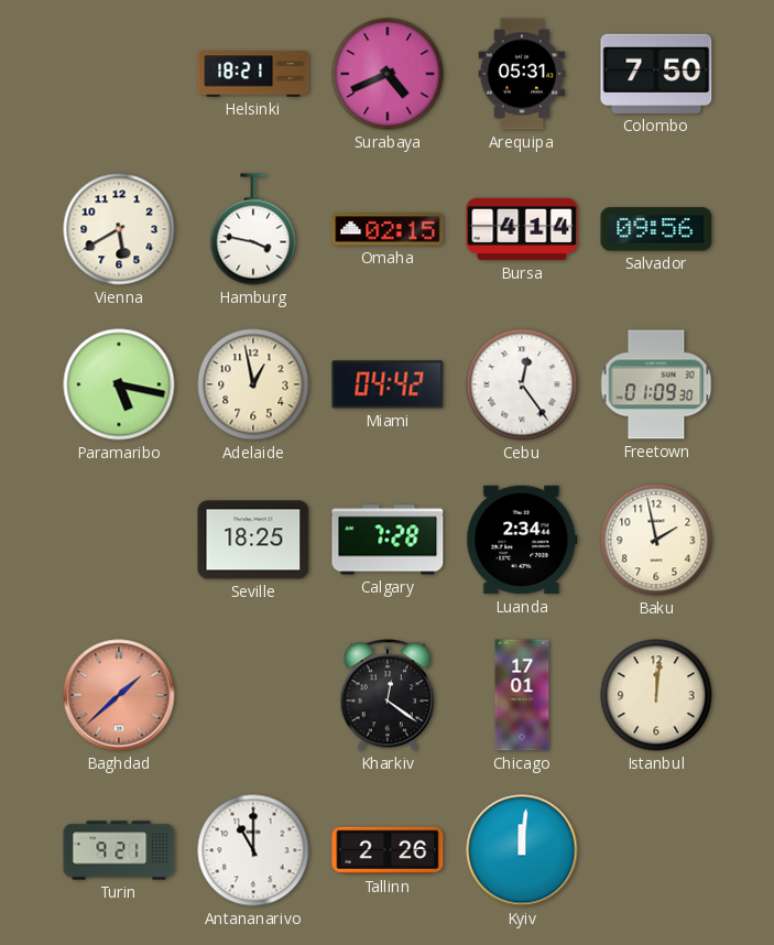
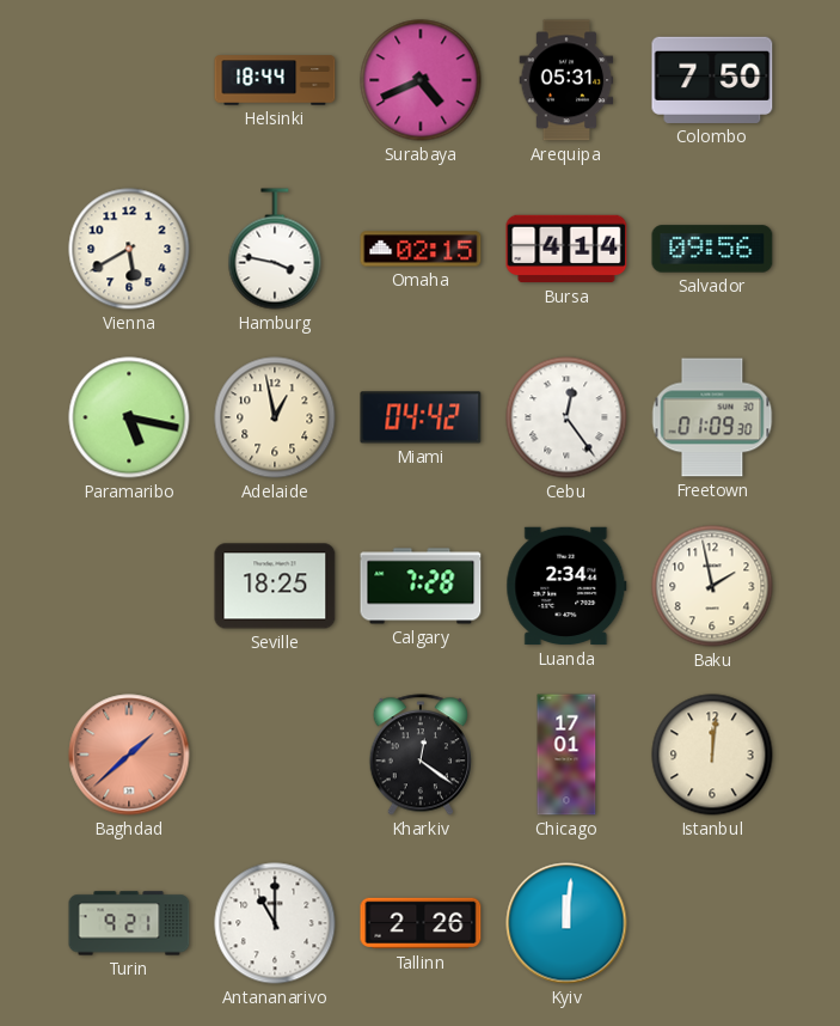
Helsinki: 18:21 -> 18:44
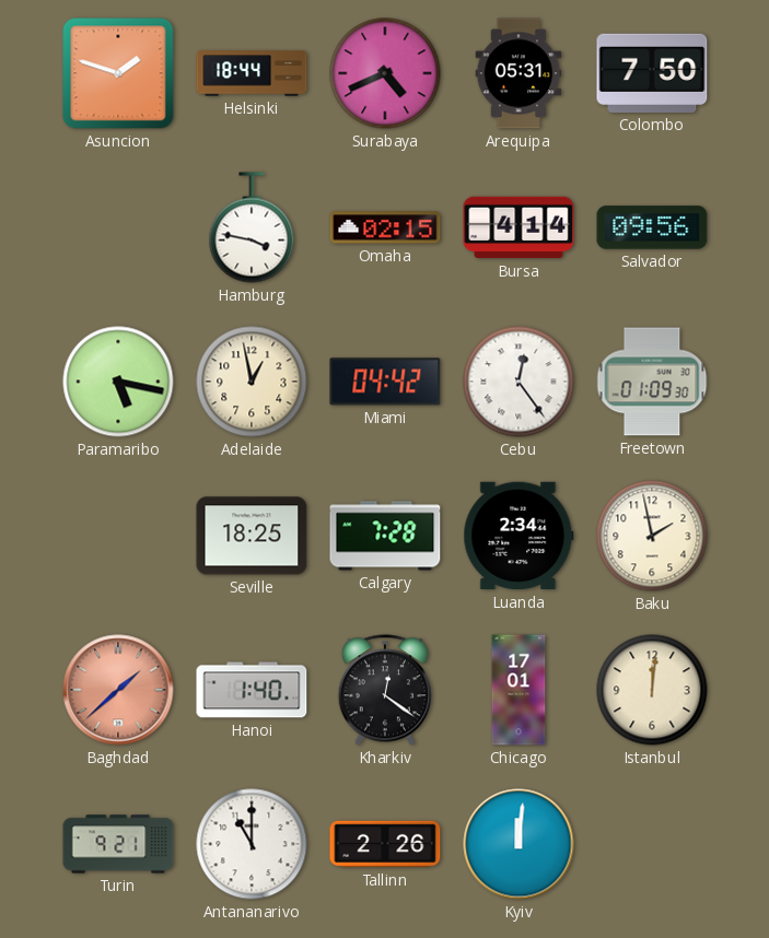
Asuncion: none -> 1:48
Vienna: 5:40 -> none
Hanoi: none -> 1:40
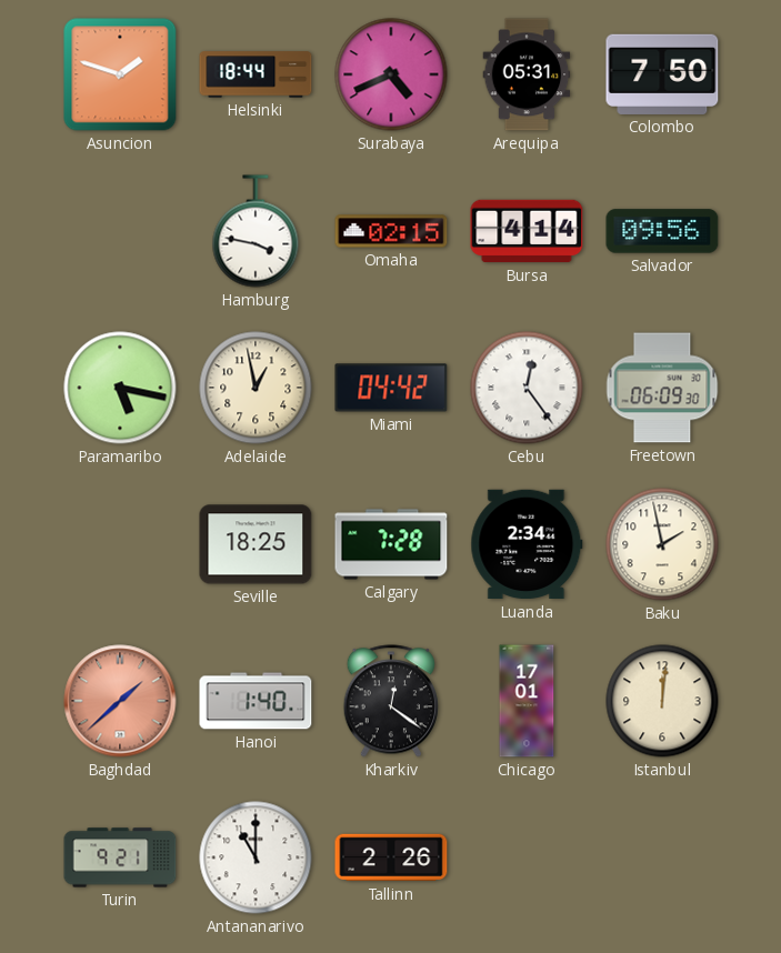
Freetown: 01:09 -> 06:09
Kyiv: 12:01 -> none
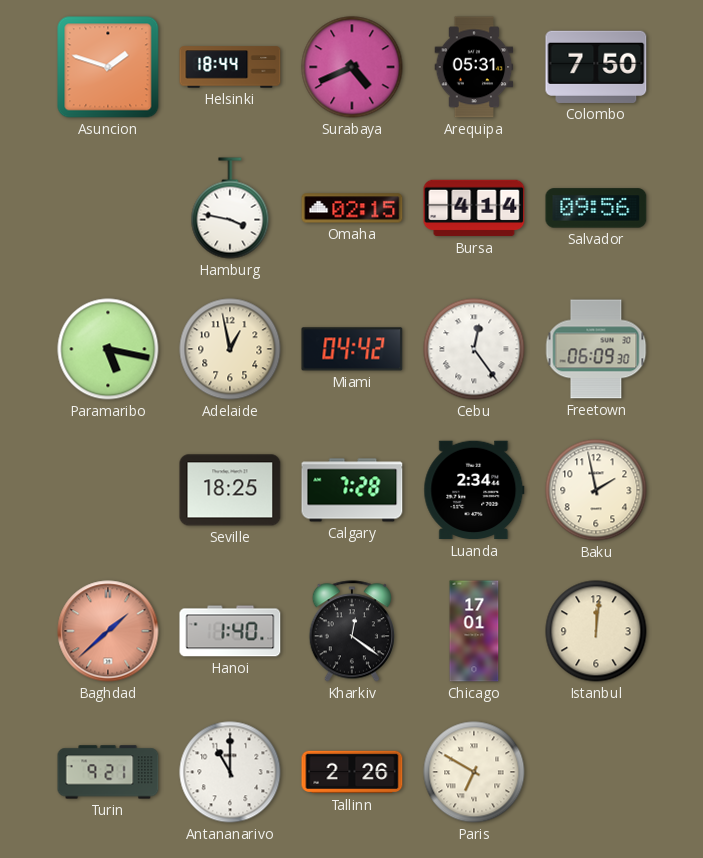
Paris: none -> 6:50
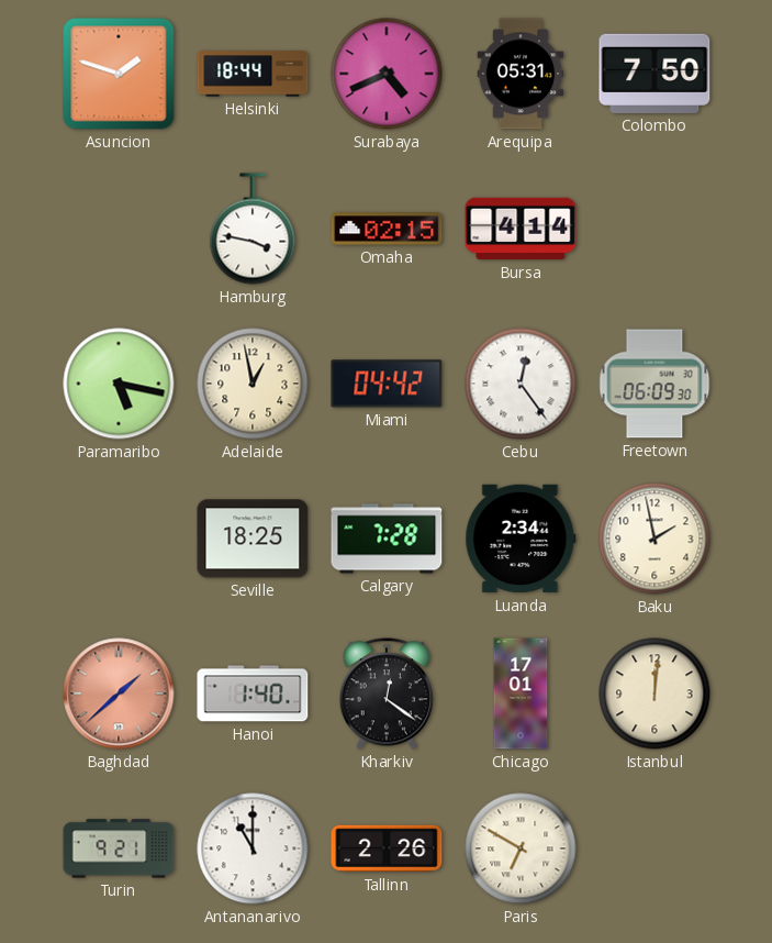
Salvador: 09:56 -> none
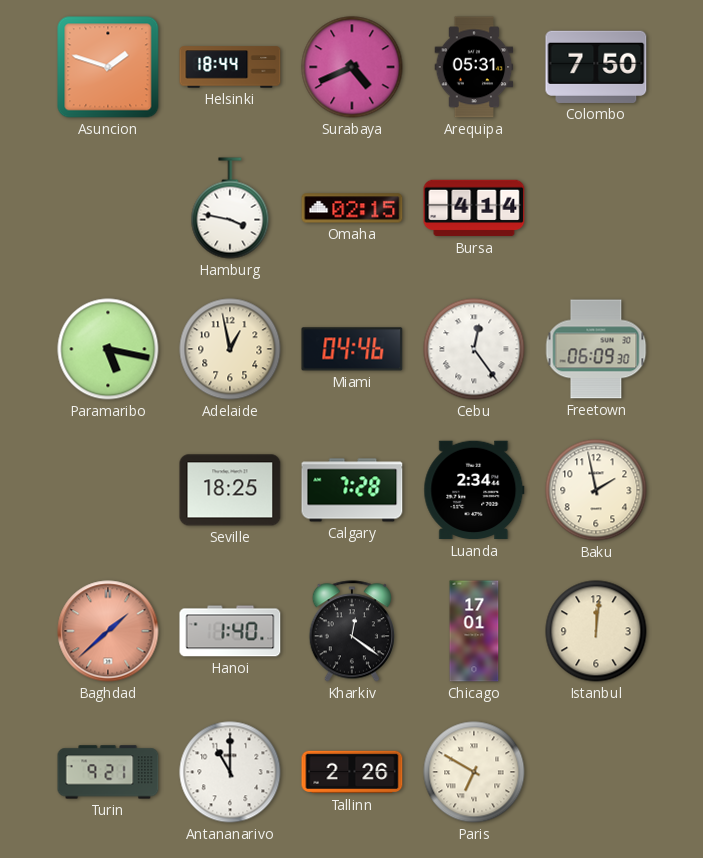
Miami: 04:42 -> 04:46
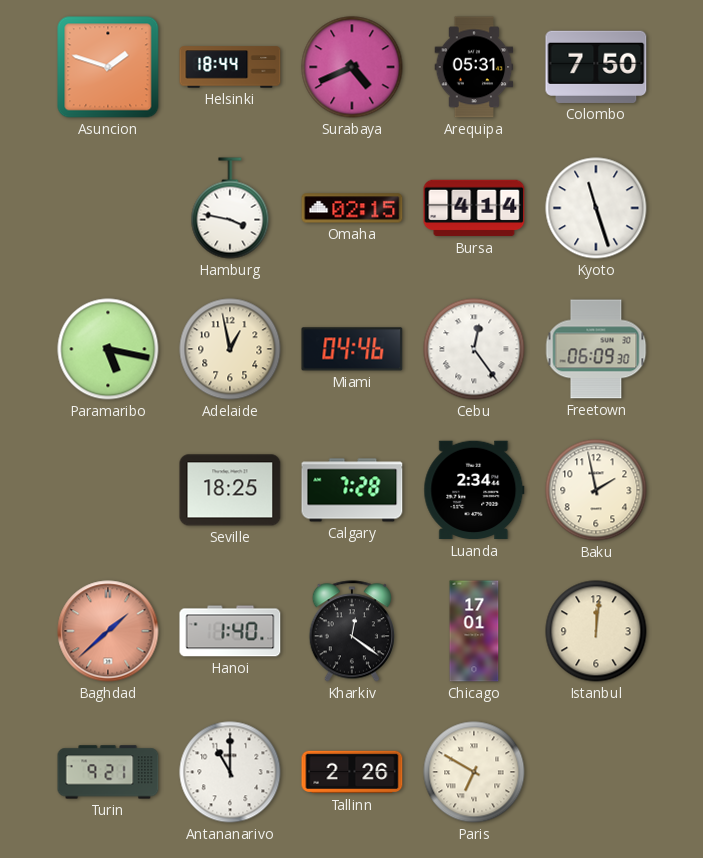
Kyoto: none -> 11:27
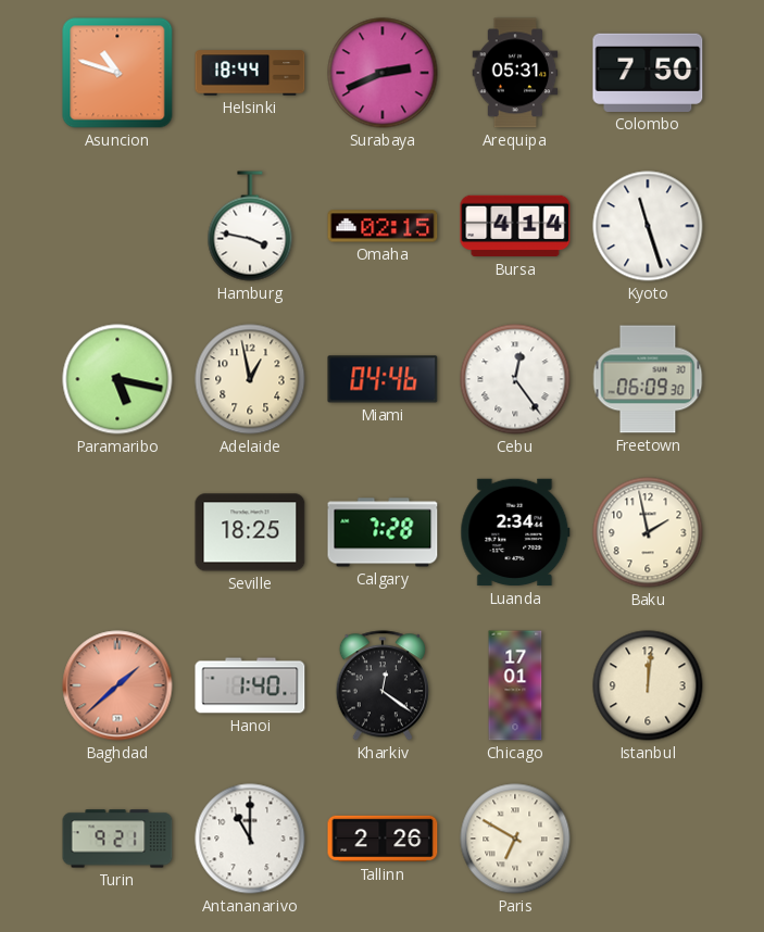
Asuncion: 1:48 -> 10:48
Surabaya: 4:41 -> 2:41
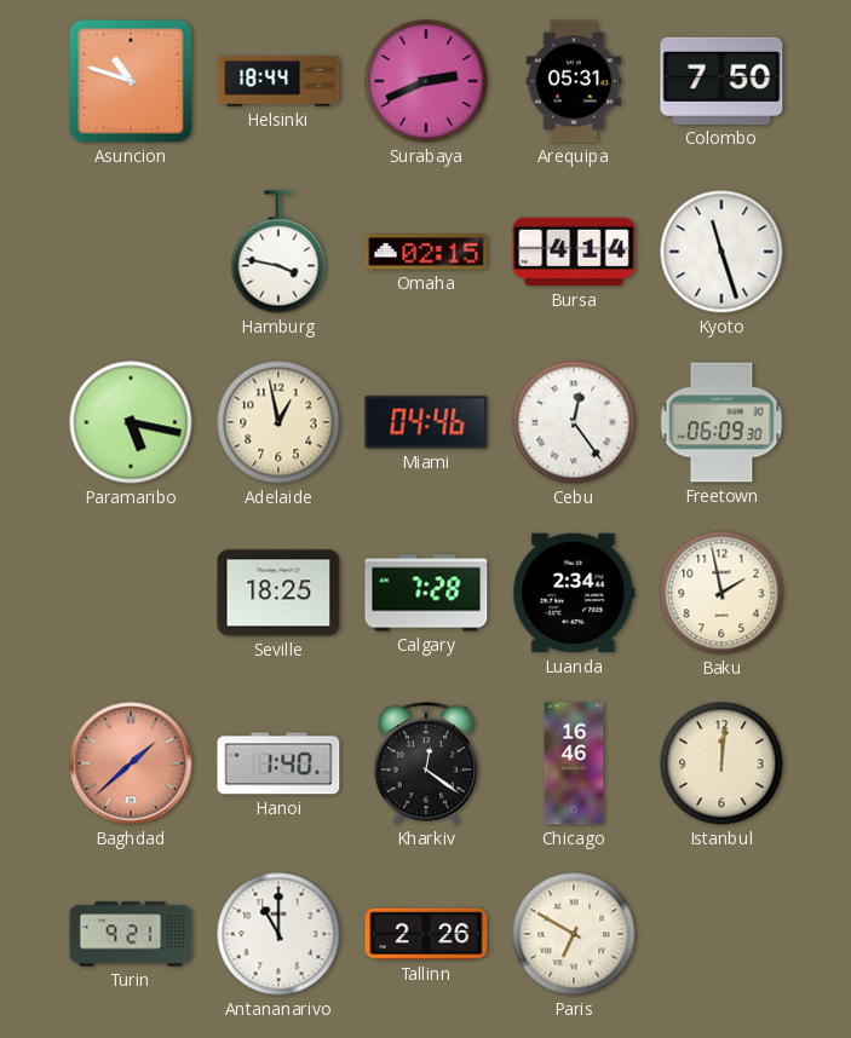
Chicago: 17:01 -> 16:46
